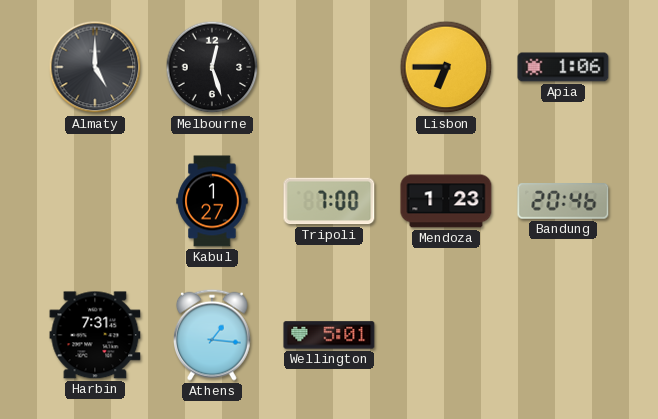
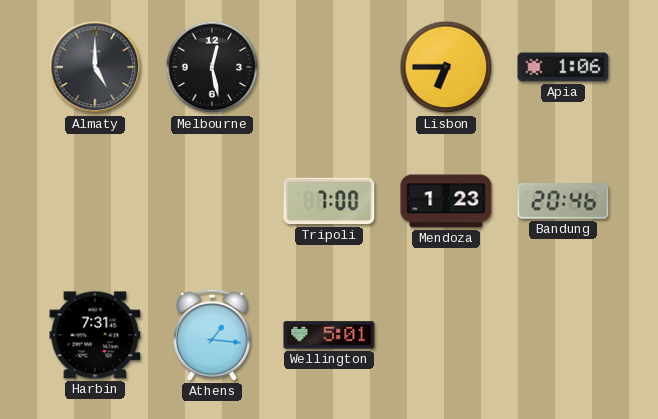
Melbourne: 12:27 -> 12:28
Kabul: 1:27 -> none
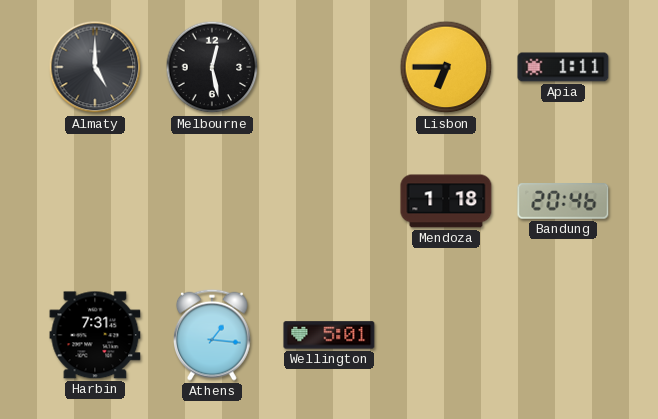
Apia: 1:06 -> 1:11
Tripoli: 7:00 -> none
Mendoza: 1:23 -> 1:18
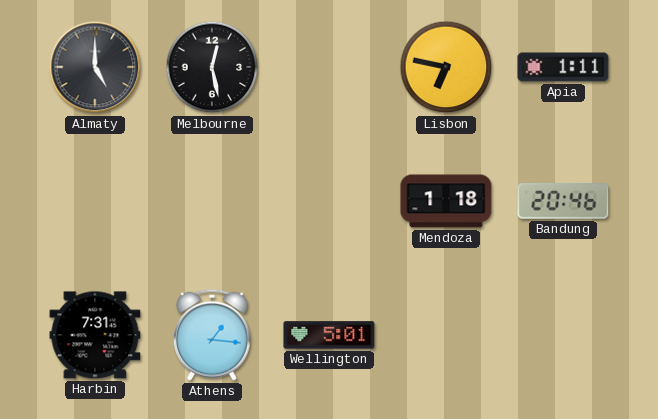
Lisbon: 6:45 -> 6:47
